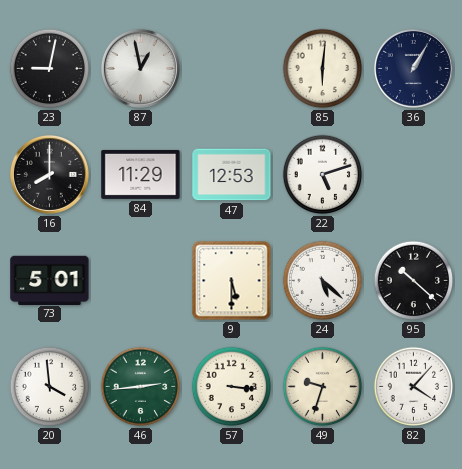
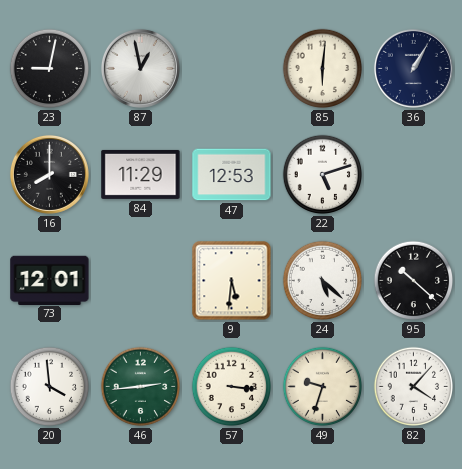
73: 5:01 -> 12:01
9: 5:30 -> 5:31
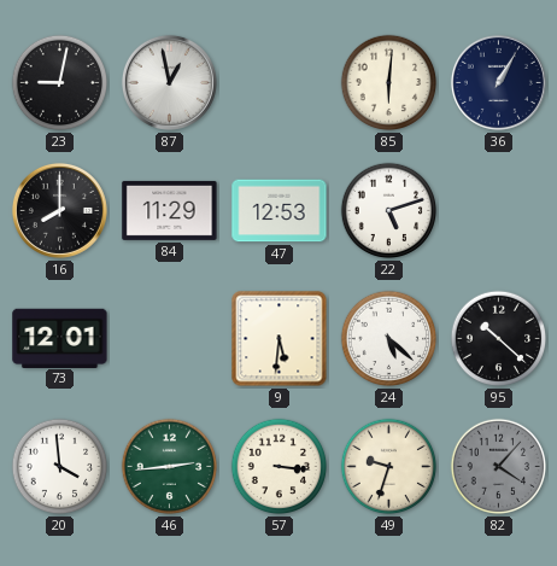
82 dial: white -> grey
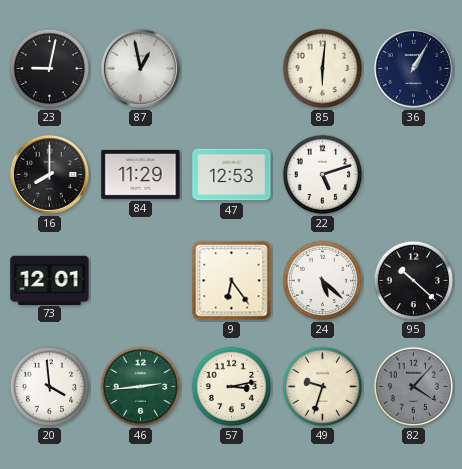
9: 5:31 -> 6:24
57: 3:16 -> 3:13
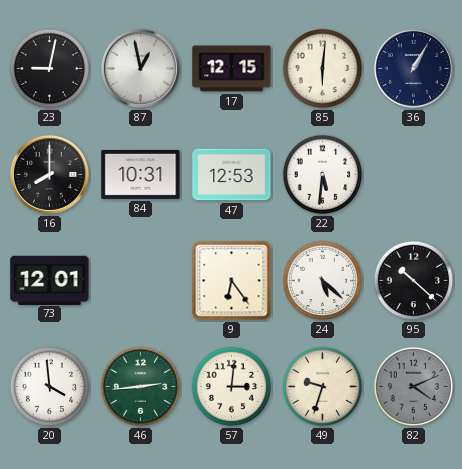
17: none -> 12:15
84: 11:29 -> 10:31
22: 5:12 -> 5:31
57: 3:13 -> 3:01
82: 4:07 -> 4:11
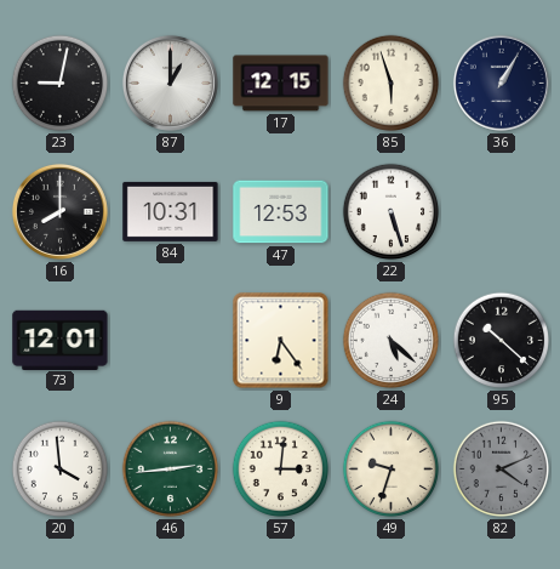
87: 12:58 -> 1:00
85: 6:01 -> 5:57
22: 5:31 -> 5:27
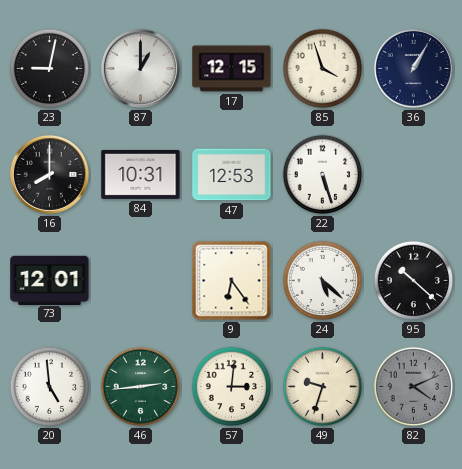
85: 5:57 -> 3:57
20: 3:59 -> 4:59
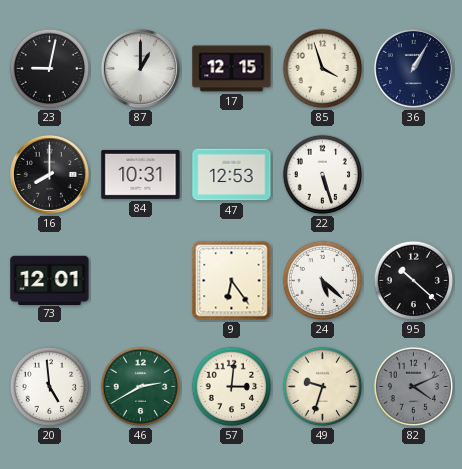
46: 2:44 -> 2:40
